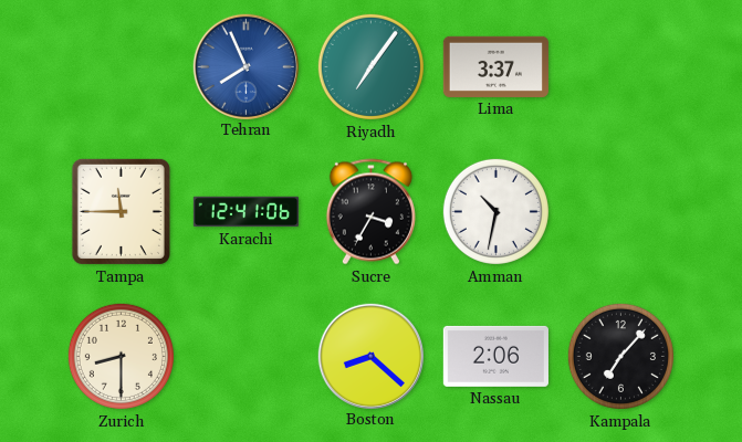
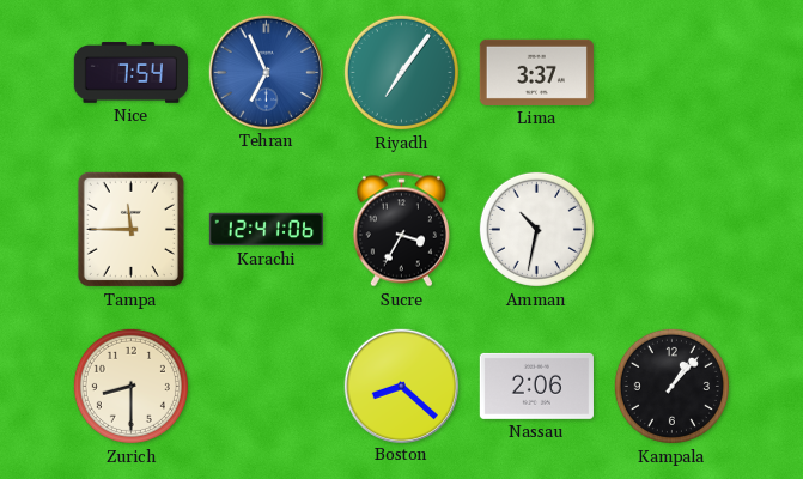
Nice: none -> 7:54
Tehran: 7:56 -> 6:56
Kampala: 7:07 -> 1:07
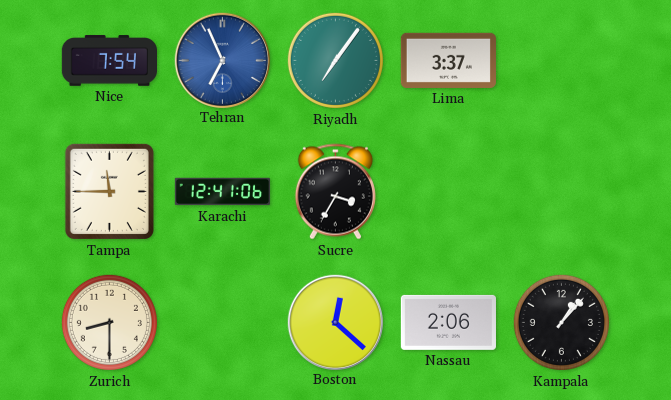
Amman: 10:32 -> none
Boston: 8:22 -> 12:22
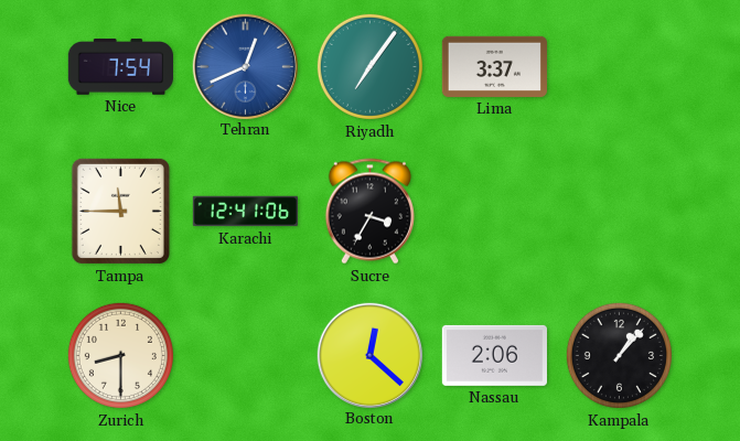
Tehran: 6:56 -> 12:41
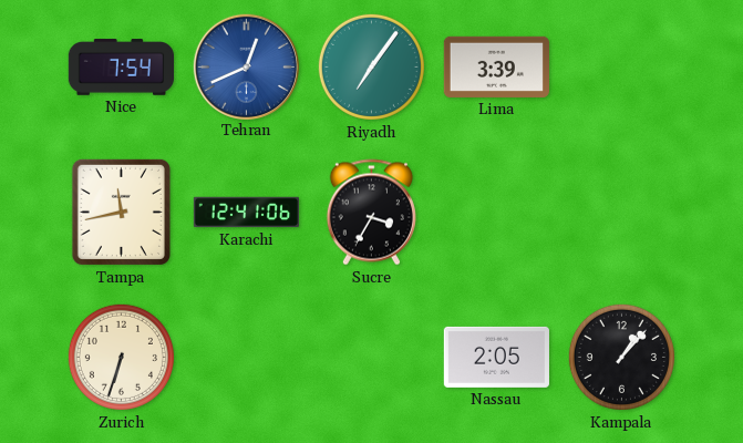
Lima: 3:37 -> 3:39
Tampa: 11:45 -> 11:43
Zurich: 8:30 -> 6:33
Boston: 12:22 -> none
Nassau: 2:06 -> 2:05
